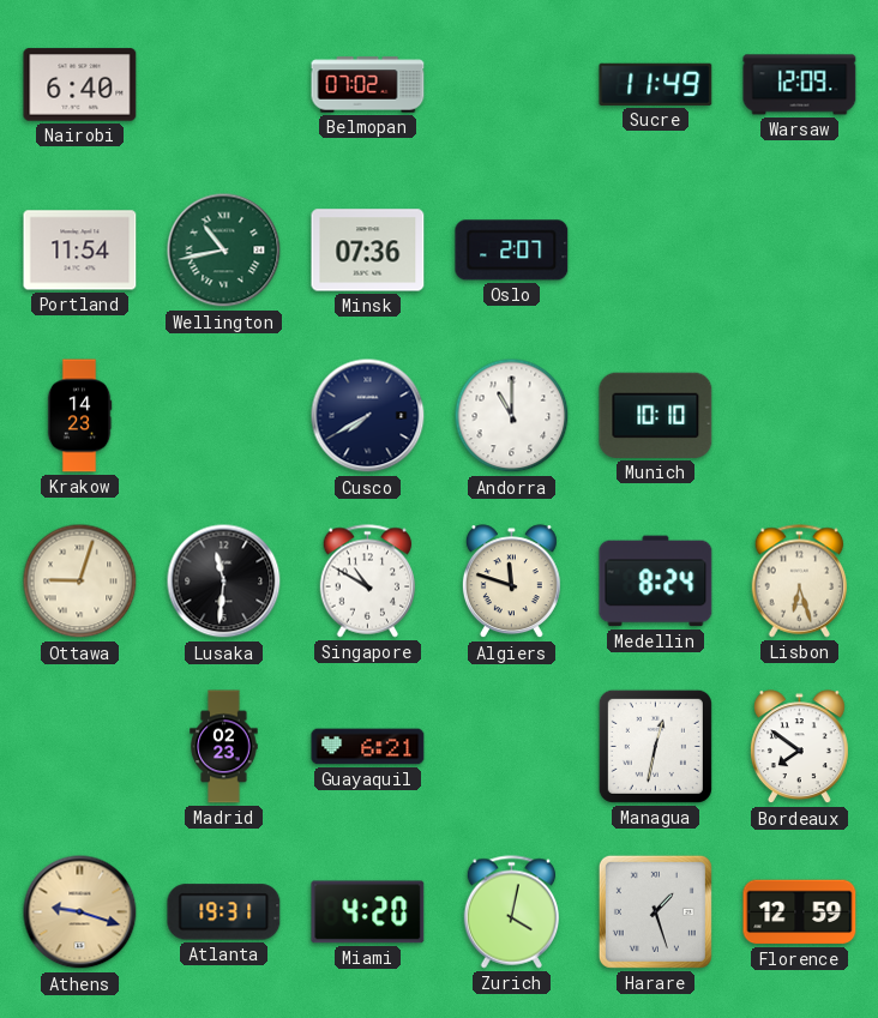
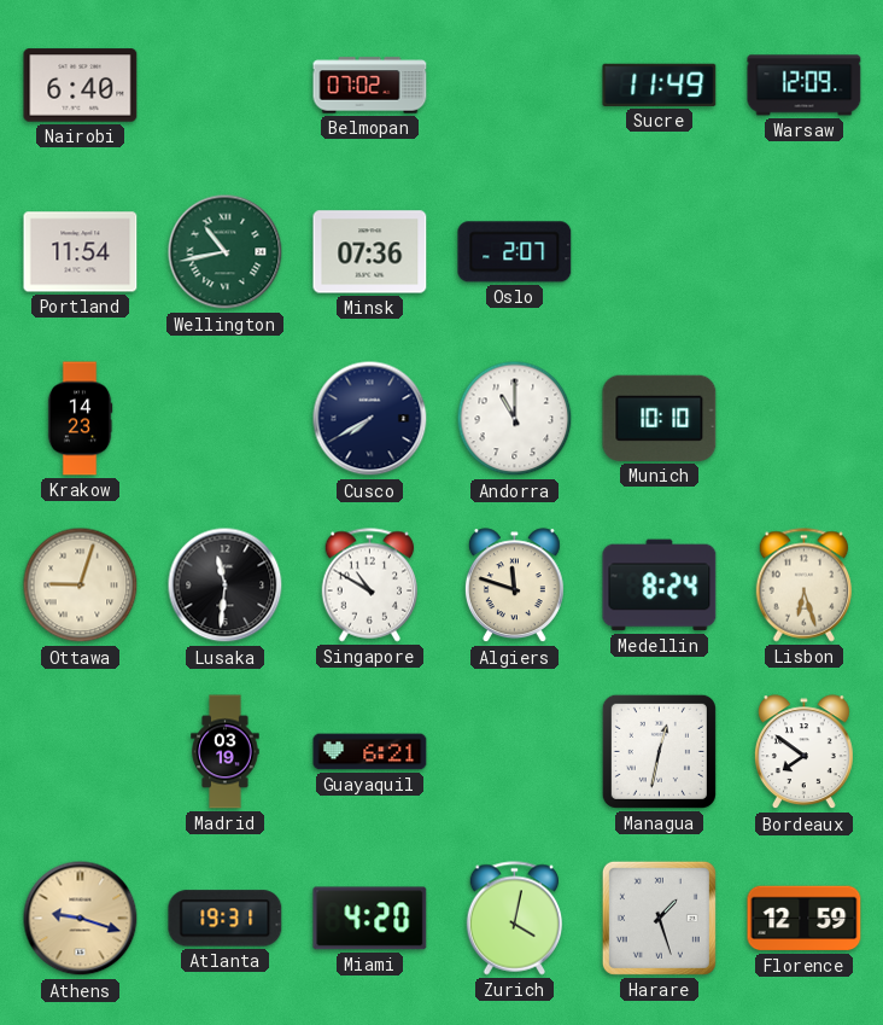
Madrid: 02:23 -> 03:19
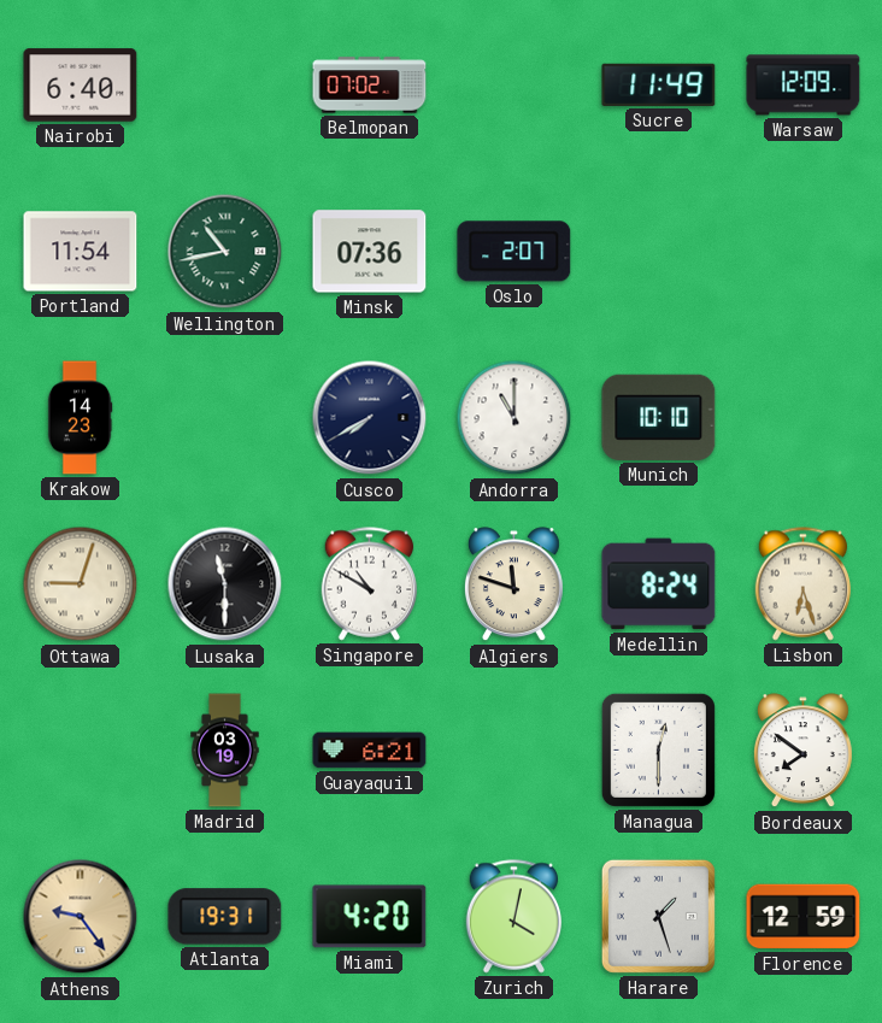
Lusaka: 11:31 -> 11:30
Managua: 12:32 -> 12:30
Athens: 9:18 -> 9:24
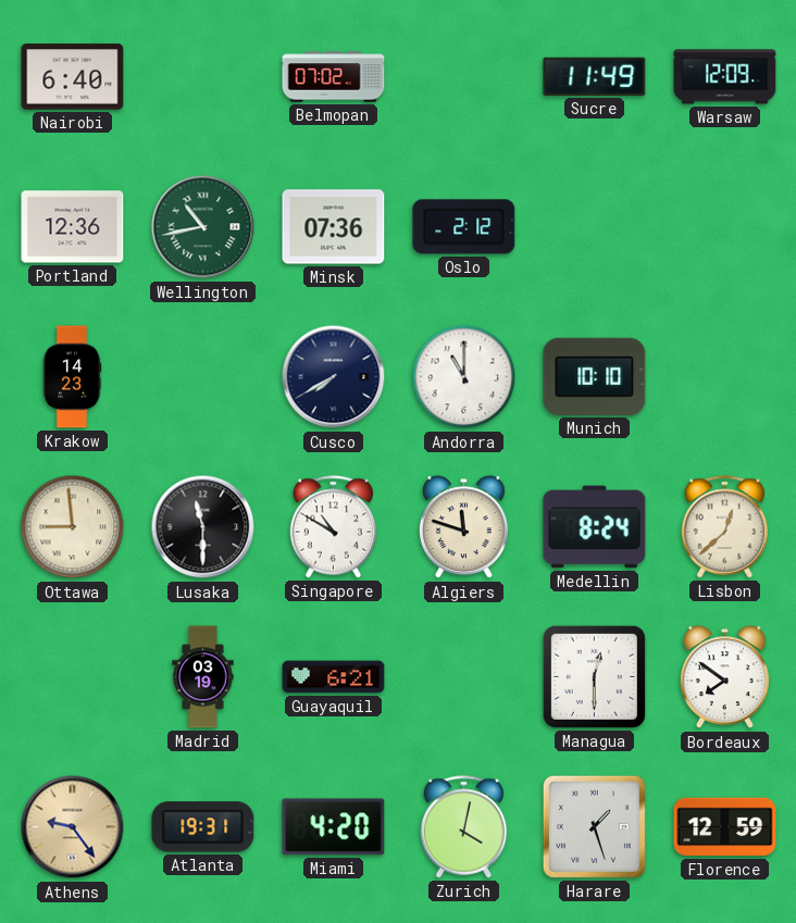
Portland: 11:54 -> 12:36
Oslo: 2:07 -> 2:12
Ottawa: 9:03 -> 8:59
Lisbon: 6:27 -> 12:38
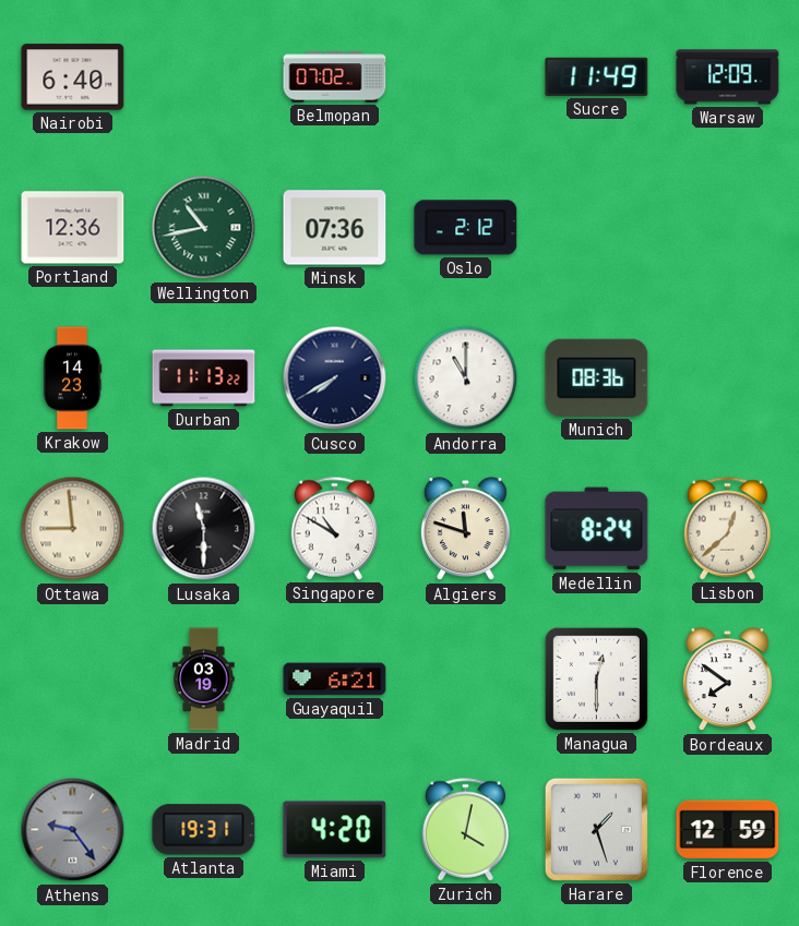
Durban: none -> 11:13
Munich: 10:10 -> 08:36
Athens dial: champagne -> grey
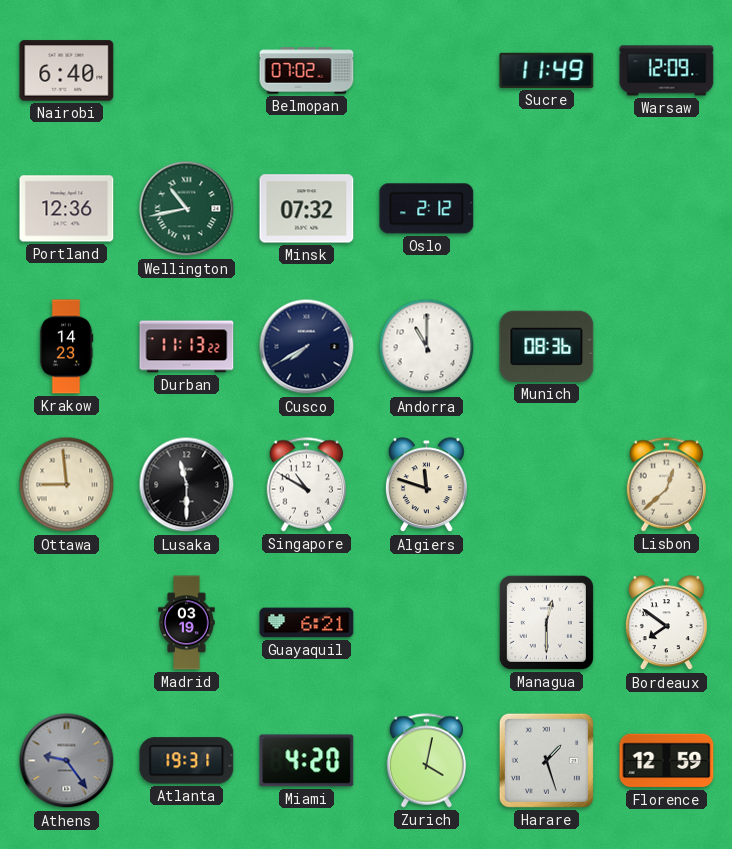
Minsk: 07:36 -> 07:32
Medellin: 8:24 -> none
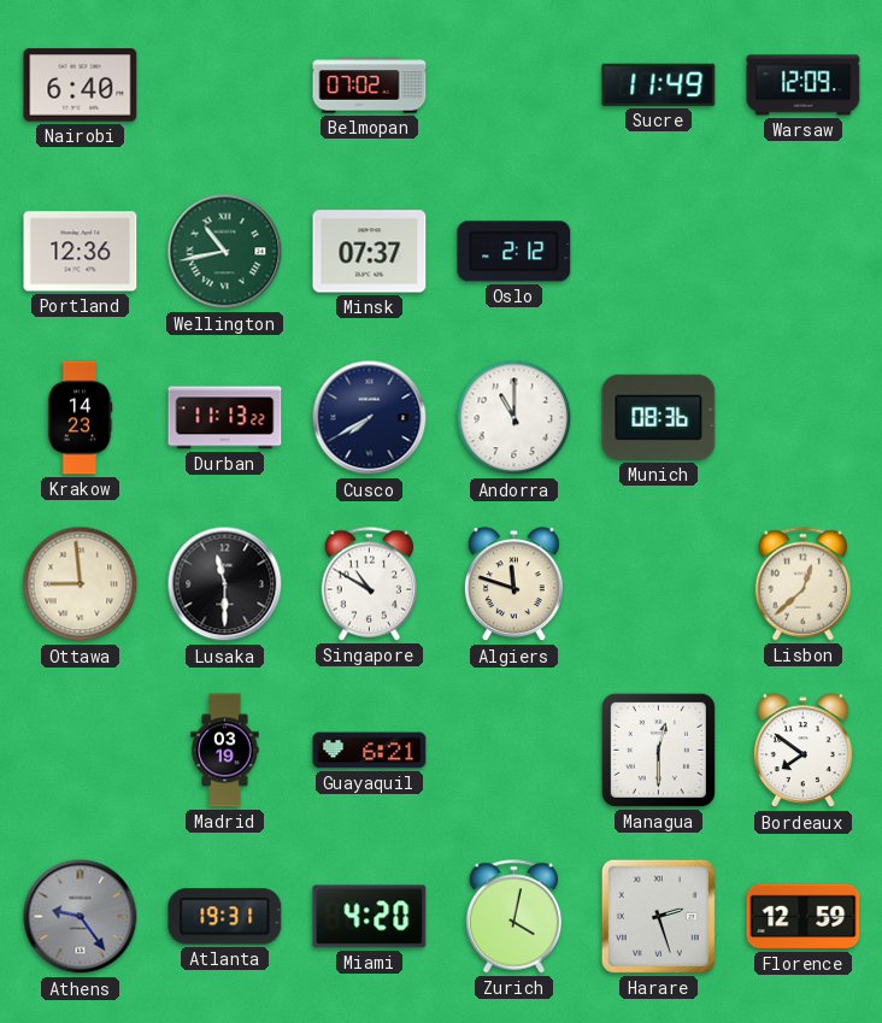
Minsk: 07:32 -> 07:37
Harare: 1:27 -> 2:27
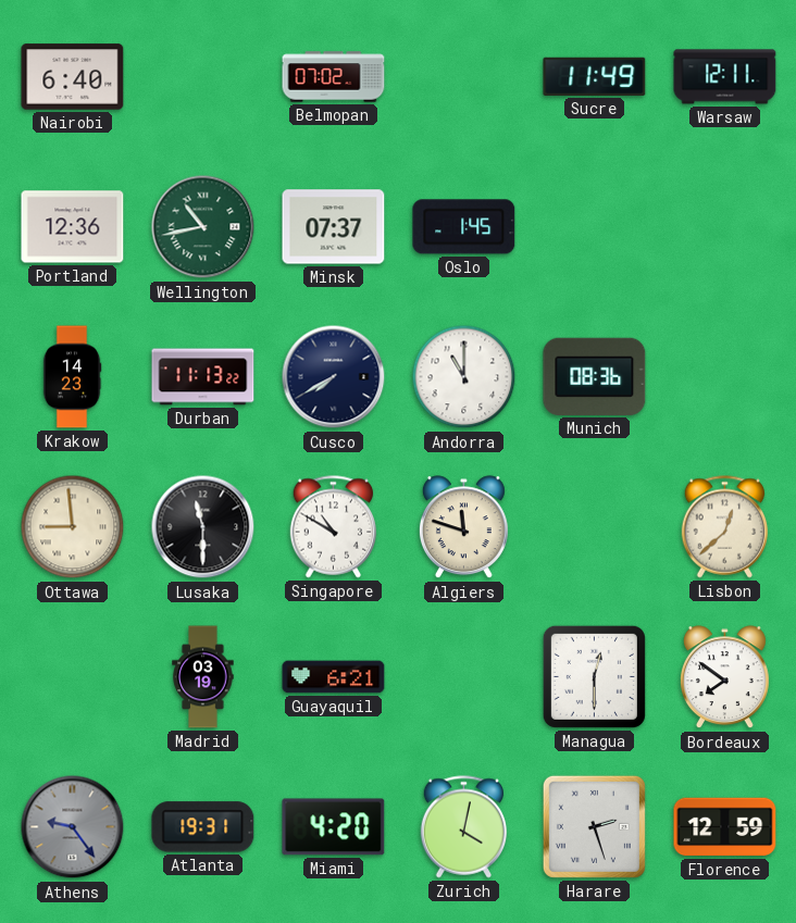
Warsaw: 12:09 -> 12:11
Oslo: 2:12 -> 1:45
